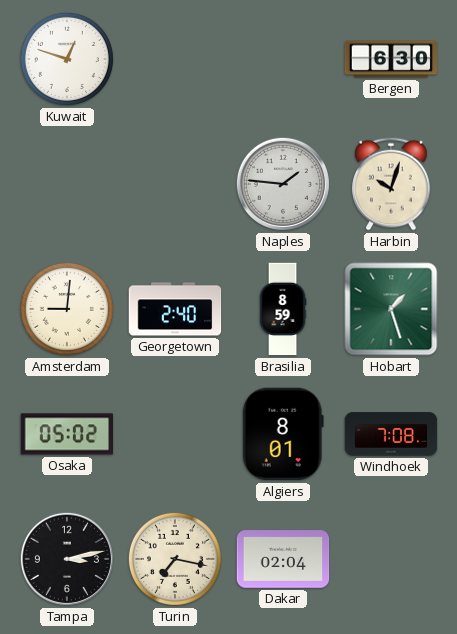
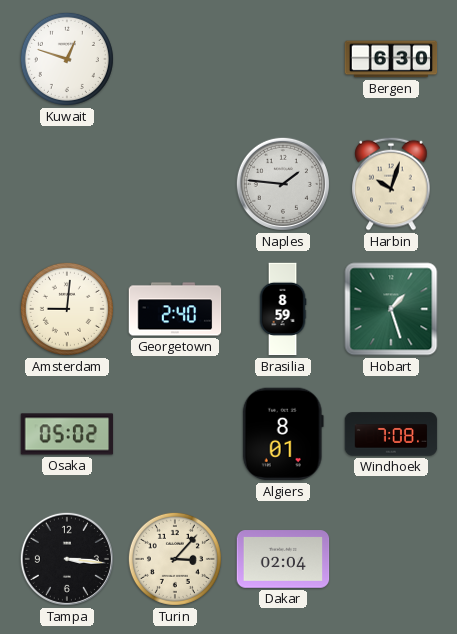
Tampa: 3:13 -> 3:16
Turin: 7:17 -> 3:07
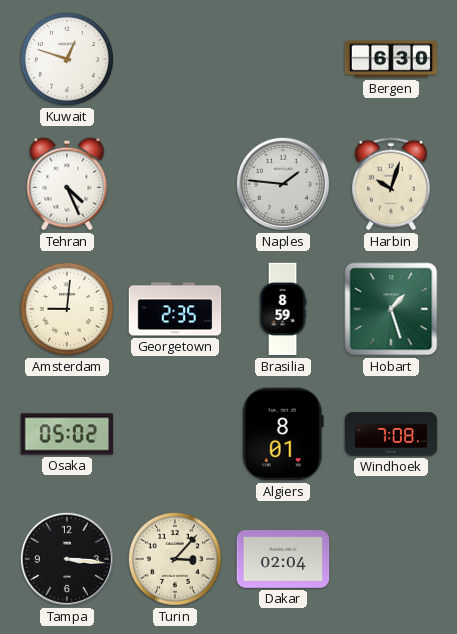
Tehran: none -> 4:26
Georgetown: 2:40 -> 2:35
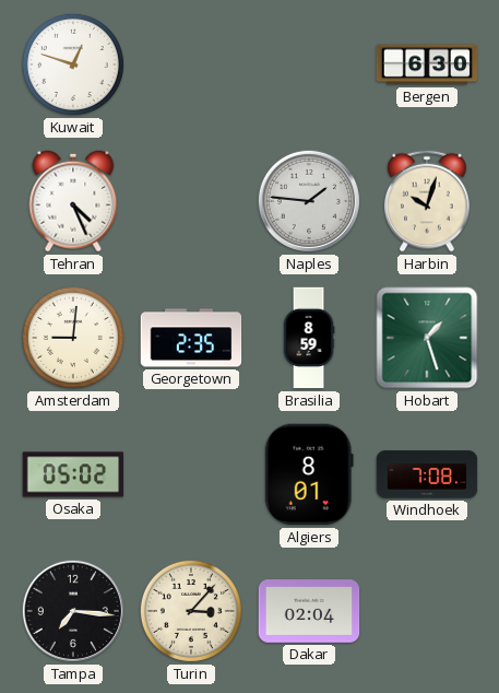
Tampa: 3:16 -> 7:16
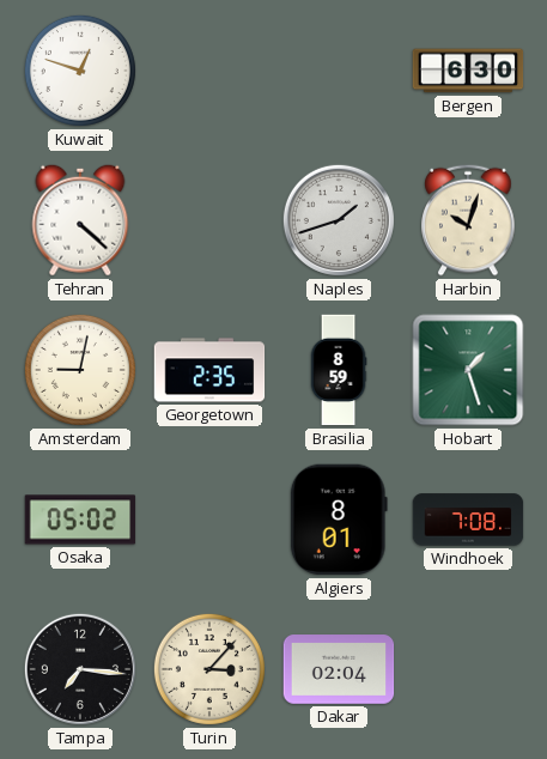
Tehran: 4:26 -> 4:22
Naples: 1:46 -> 1:42
Amsterdam: 9:01 -> 9:02
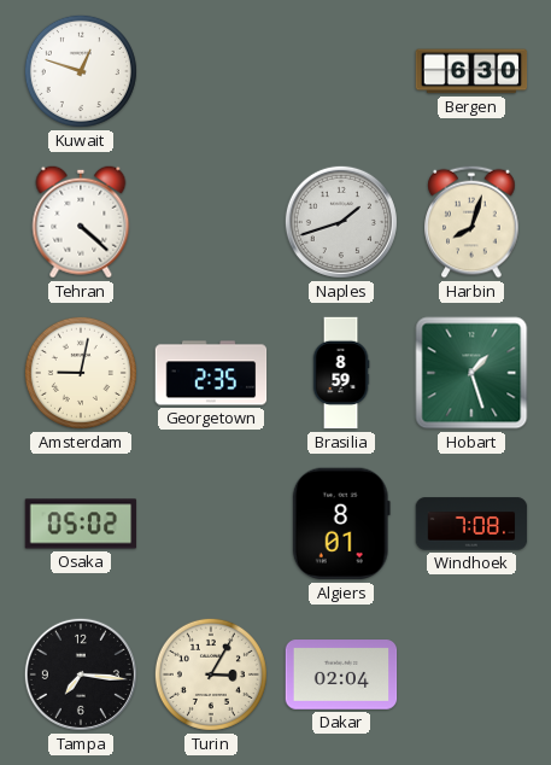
Harbin: 10:03 -> 8:03
Turin: 3:07 -> 3:05
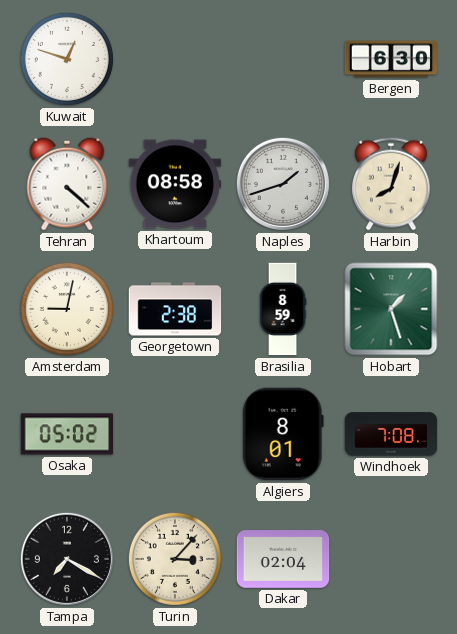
Khartoum: none -> 08:58
Georgetown: 2:35 -> 2:38
Tampa: 7:16 -> 7:20
Turin: 3:05 -> 3:07
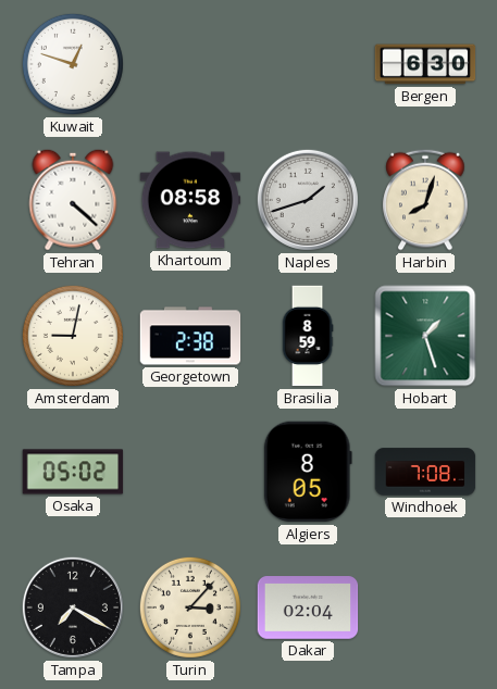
Algiers: 8:01 -> 8:05
